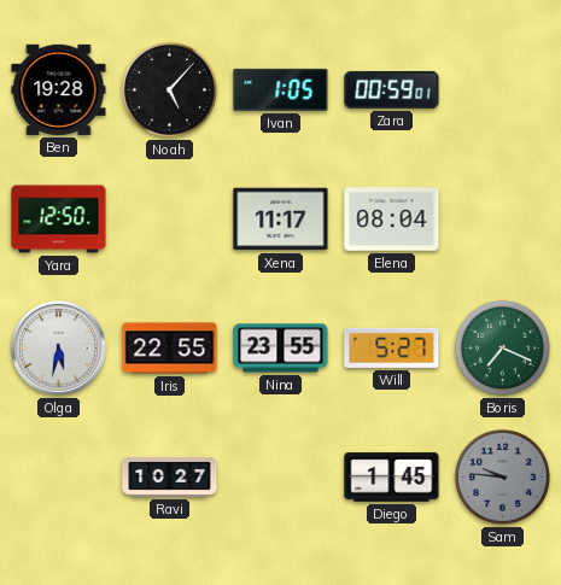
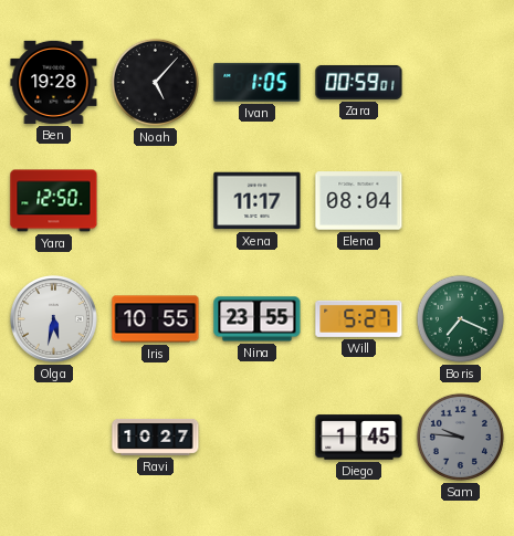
Iris: 22:55 -> 10:55
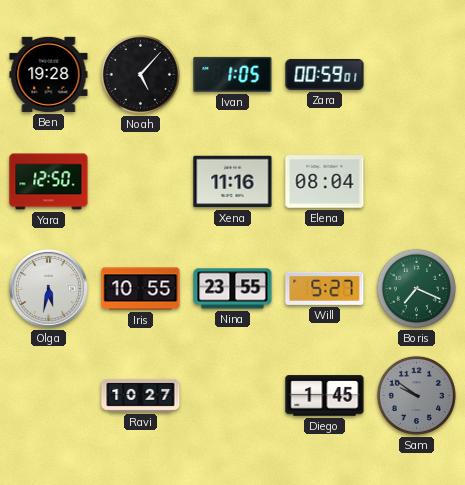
Xena: 11:17 -> 11:16
Sam: 9:46 -> 9:51
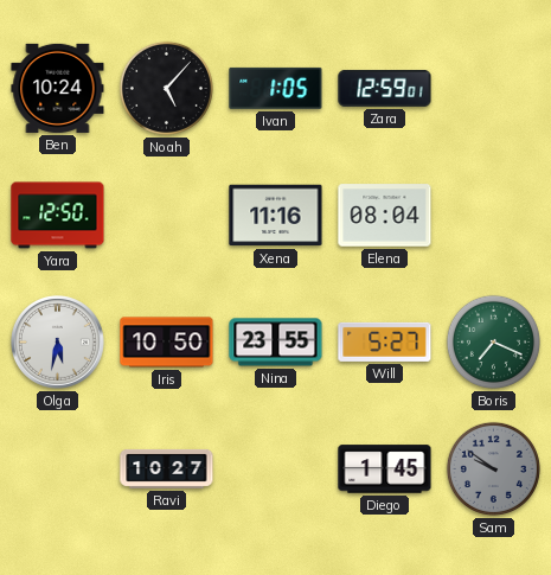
Ben: 19:28 -> 10:24
Zara: 00:59 -> 12:59
Iris: 10:55 -> 10:50
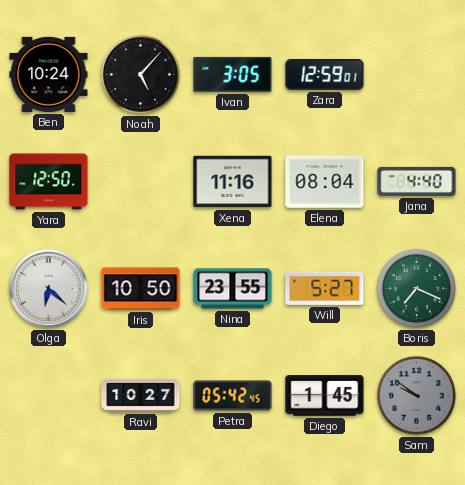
Ivan: 1:05 -> 3:05
Jana: none -> 4:40
Olga: 5:32 -> 6:22
Petra: none -> 05:42
